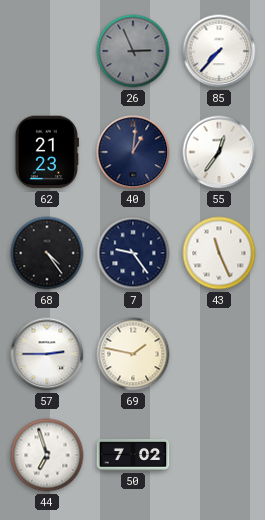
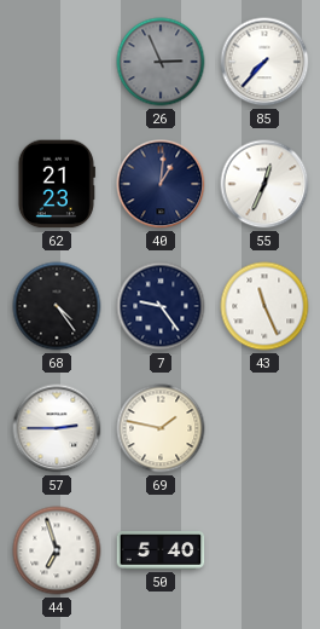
55: 12:36 -> 12:34
50: 7:02 -> 5:40
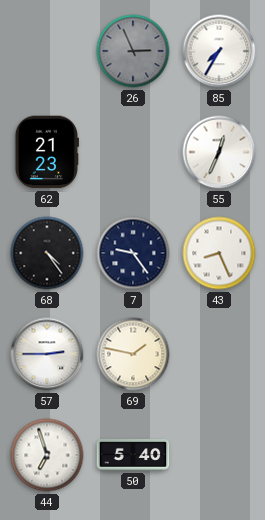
85: 7:37 -> 7:35
40: 1:01 -> none
43: 11:26 -> 8:26
